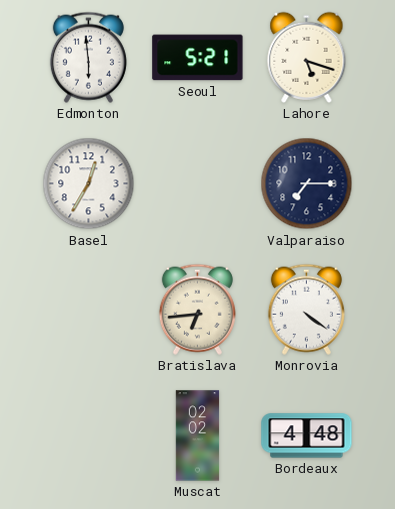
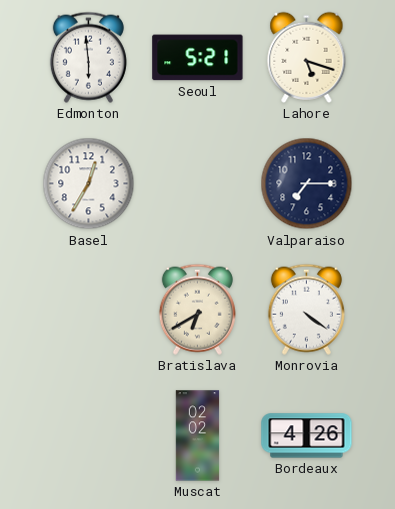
Bratislava: 6:44 -> 6:40
Bordeaux: 4:48 -> 4:26
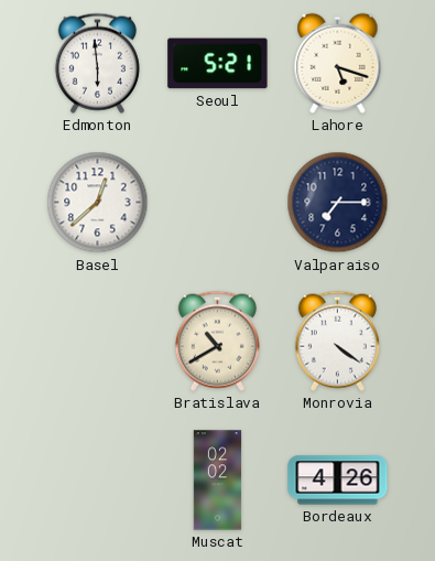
Basel: 12:35 -> 12:38
Bratislava: 6:40 -> 10:40
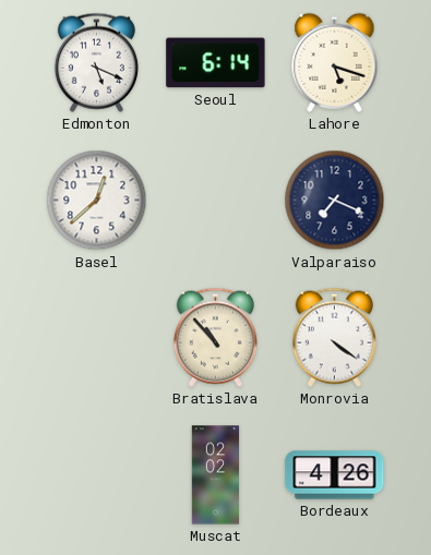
Edmonton: 5:59 -> 5:19
Seoul: 5:21 -> 6:14
Valparaiso: 7:15 -> 7:19
Bratislava: 10:40 -> 10:53
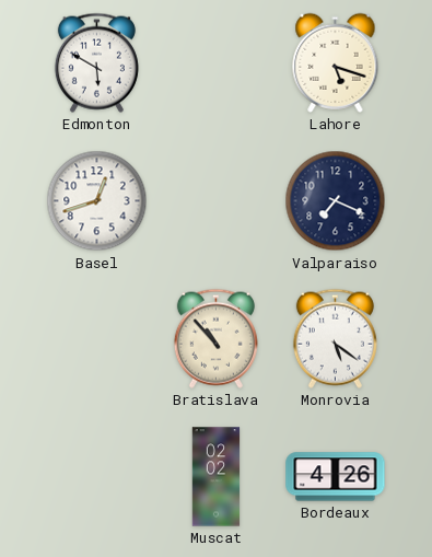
Edmonton: 5:19 -> 5:50
Seoul: 6:14 -> none
Basel: 12:38 -> 12:42
Monrovia: 4:21 -> 5:21
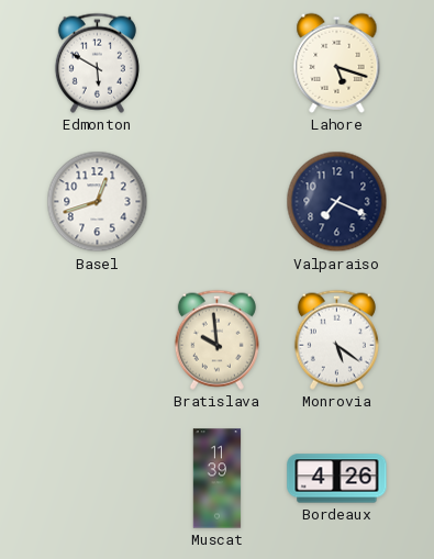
Bratislava: 10:53 -> 9:59
Muscat: 02:02 -> 11:39
